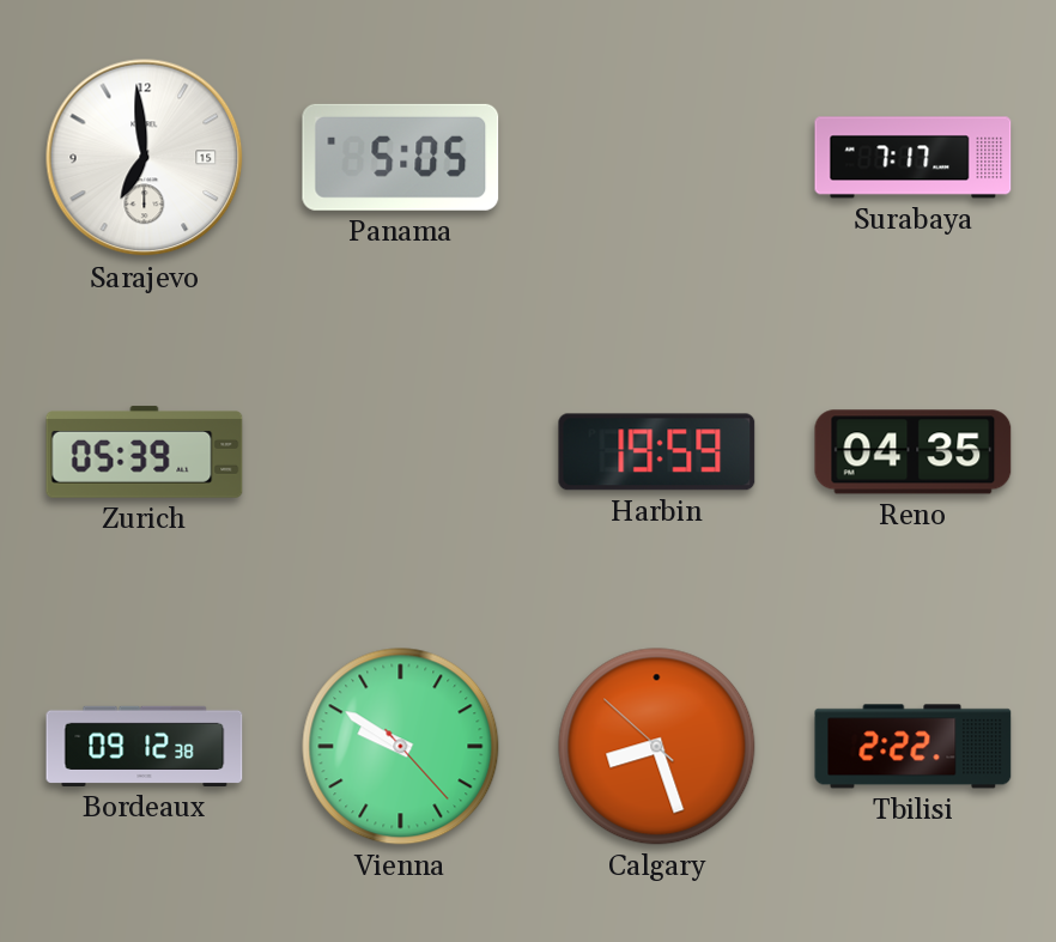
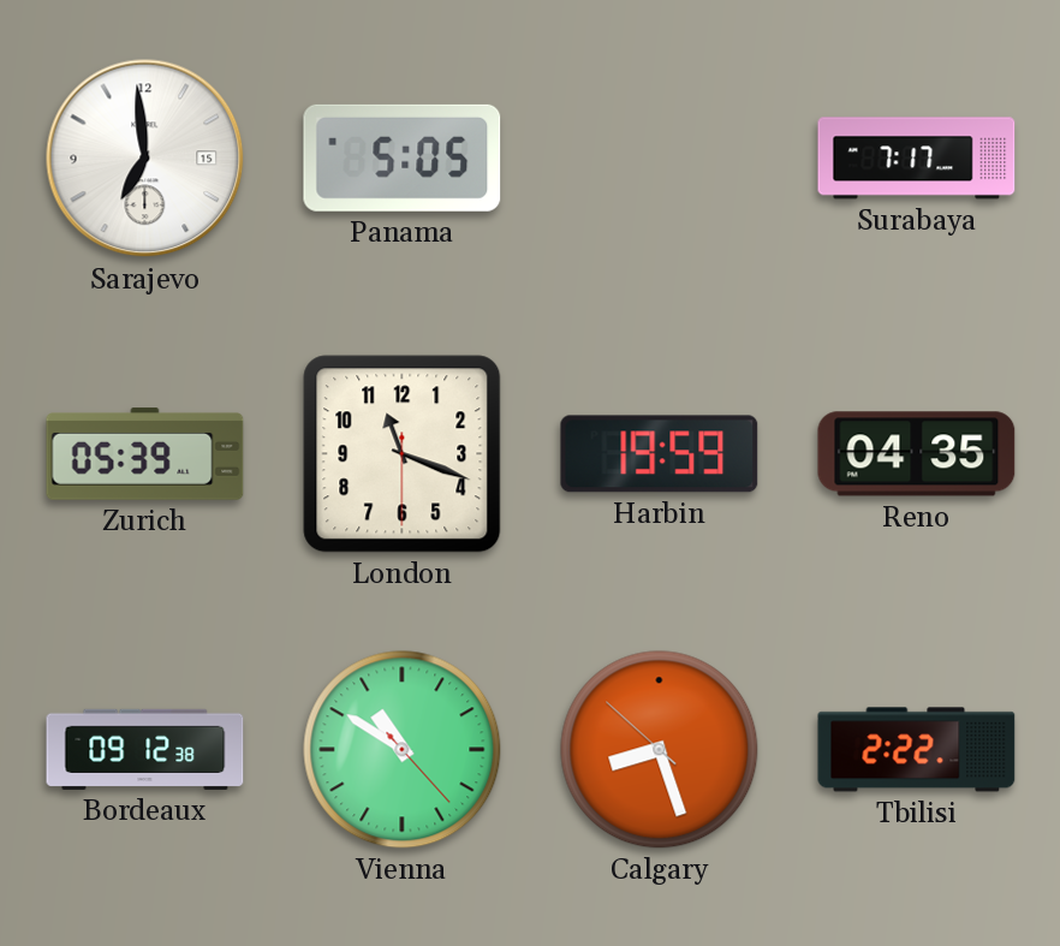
London: none -> 11:18
Vienna: 9:50 -> 10:50
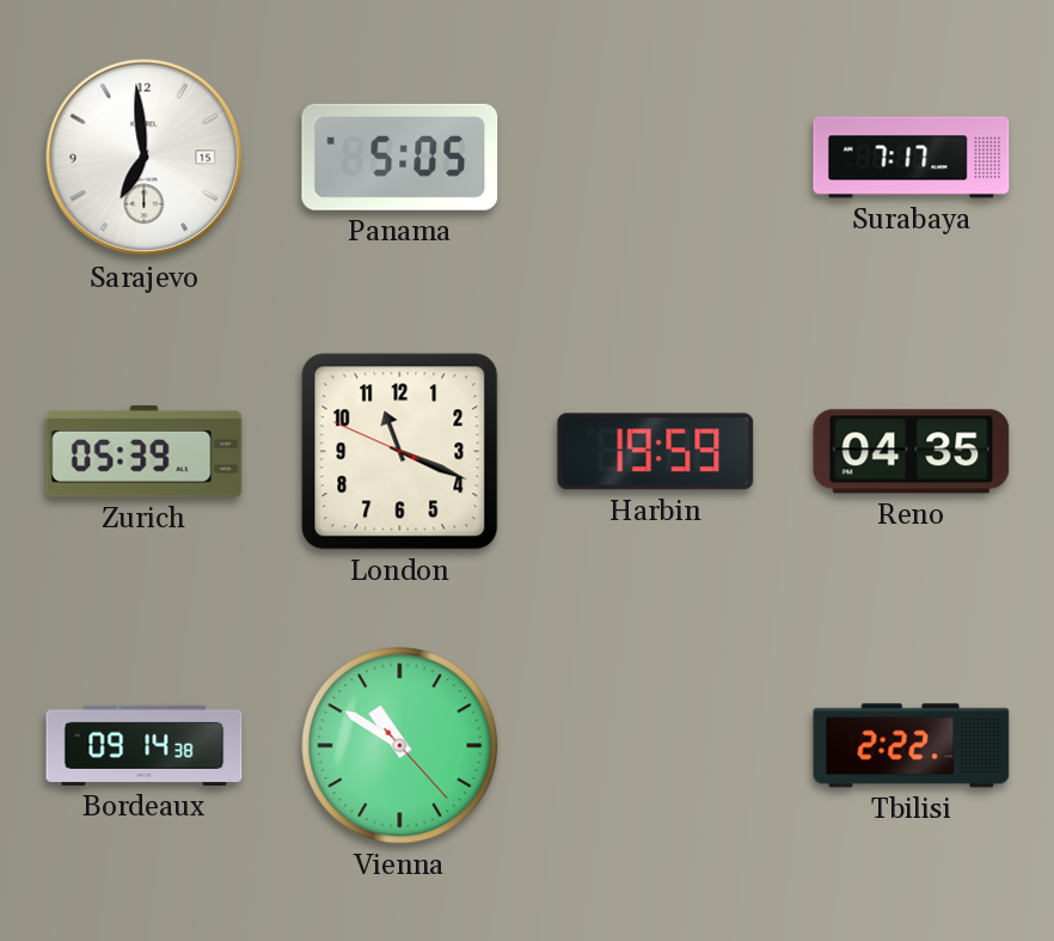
London: 11:18:30 -> 11:18:49
Bordeaux: 09:12 -> 09:14
Calgary: 8:26 -> none
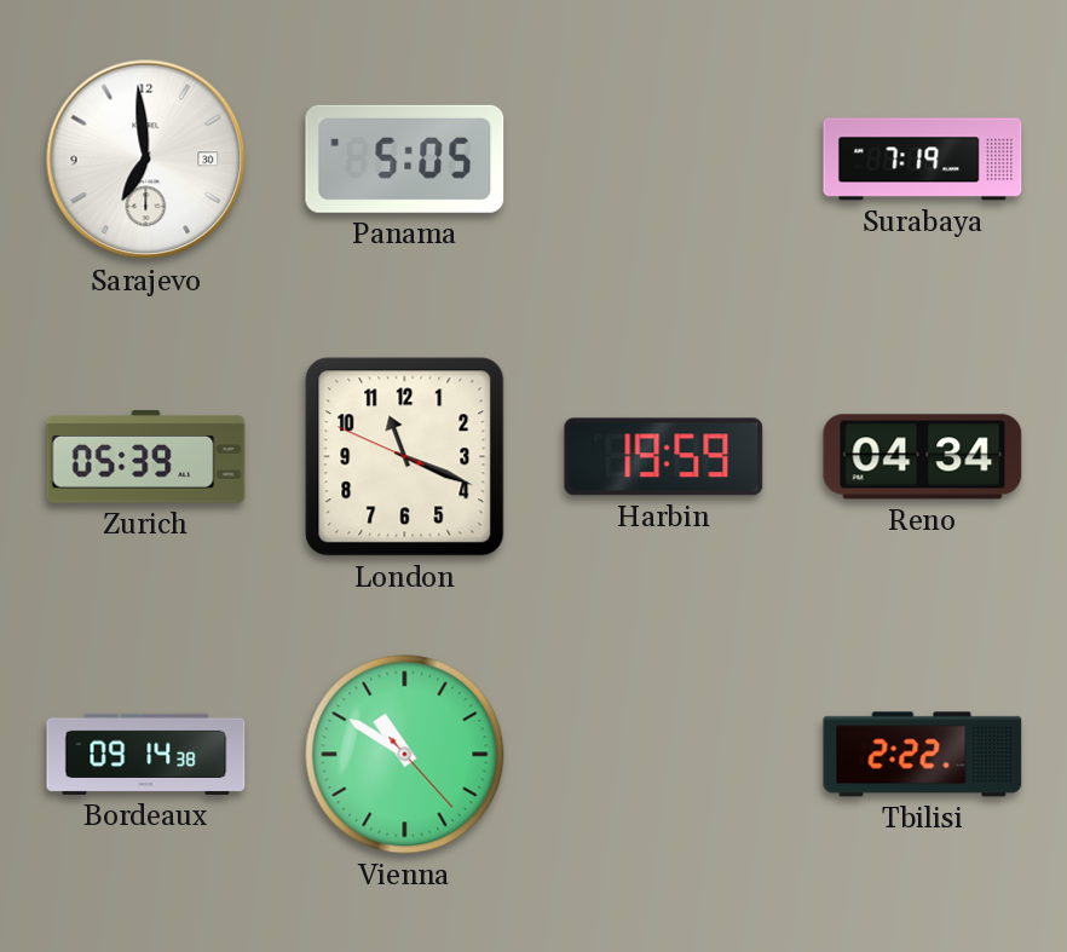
Sarajevo date: 15 -> 30
Surabaya: 7:17 -> 7:19
Reno: 04:35 -> 04:34
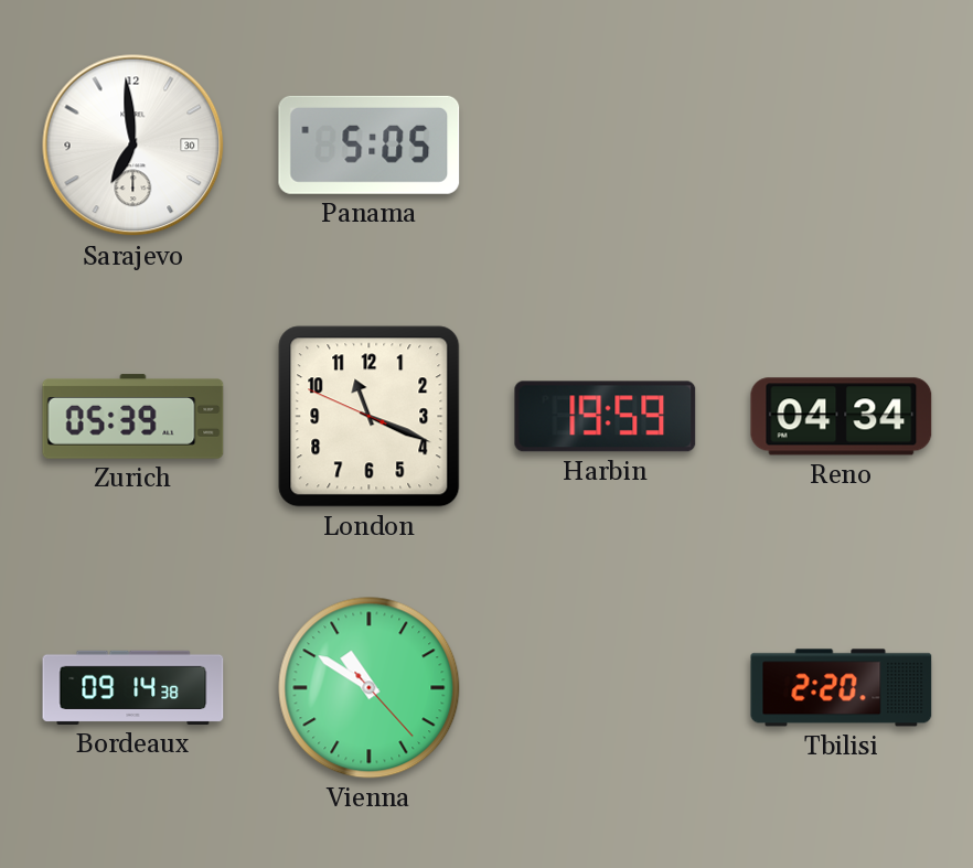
Surabaya: 7:19 -> none
Tbilisi: 2:22 -> 2:20
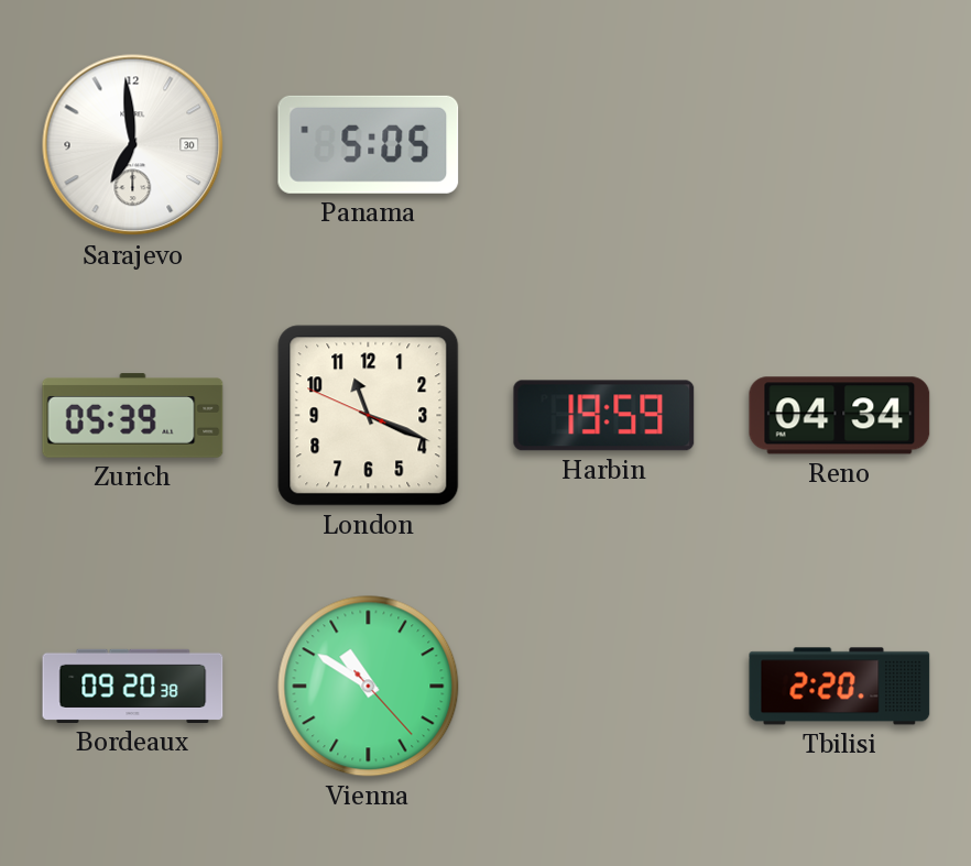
Bordeaux: 09:14 -> 09:20
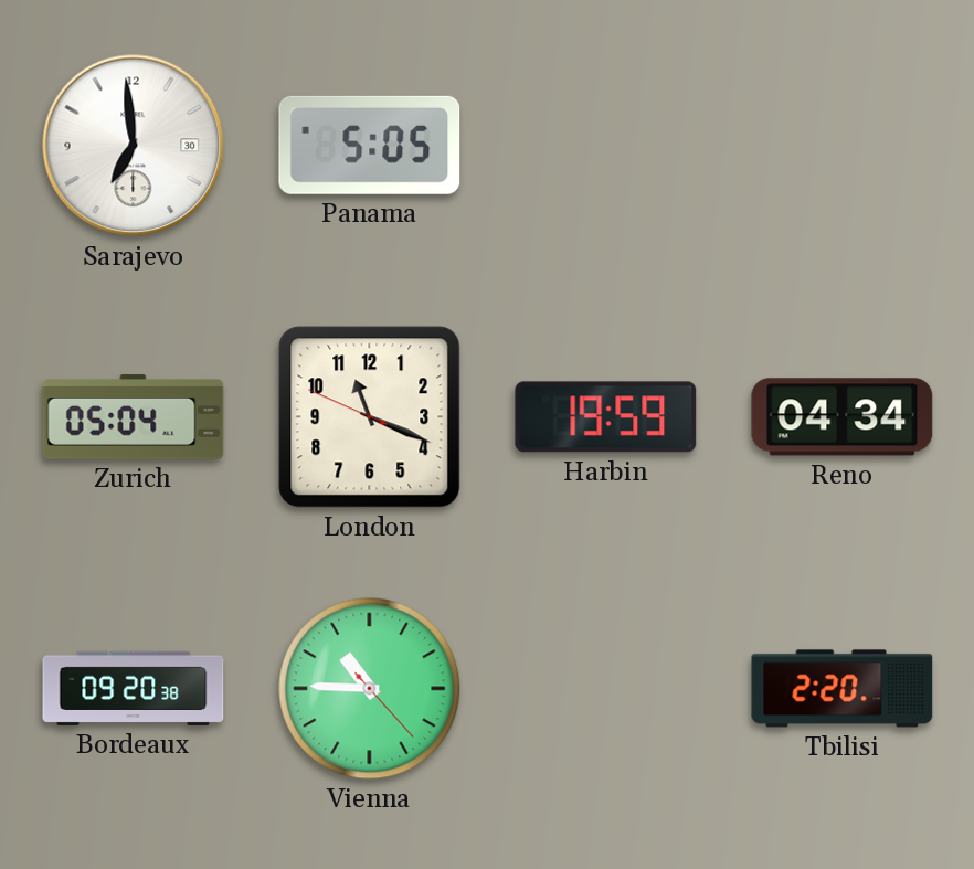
Zurich: 05:39 -> 05:04
Vienna: 10:50 -> 10:45
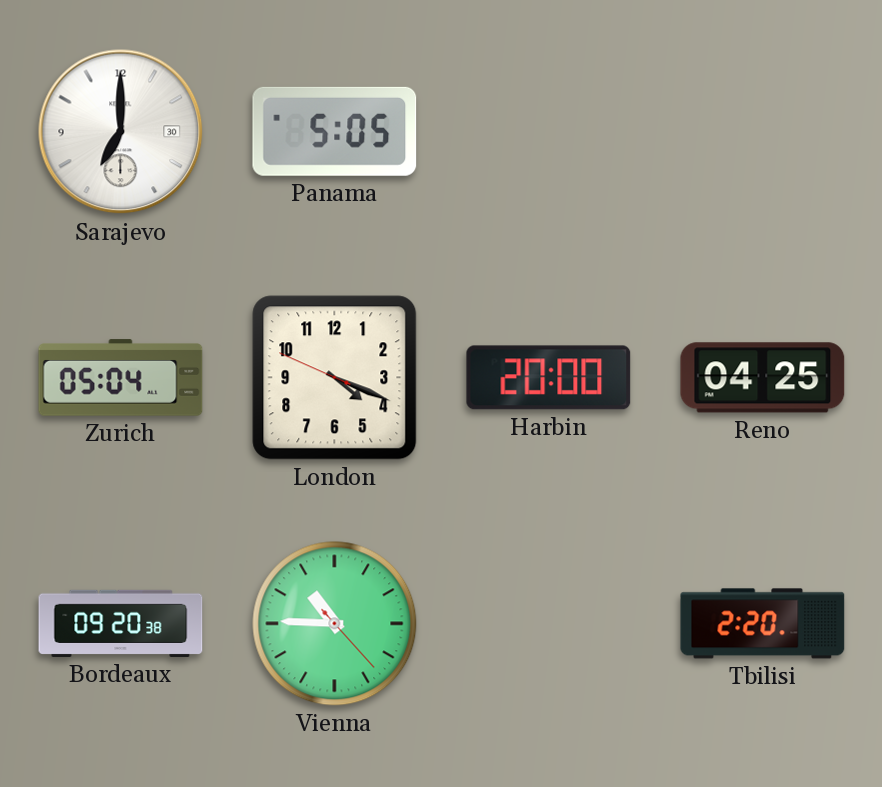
Sarajevo: 6:59 -> 7:00
London: 11:18 -> 4:18
Harbin: 19:59 -> 20:00
Reno: 04:34 -> 04:25
